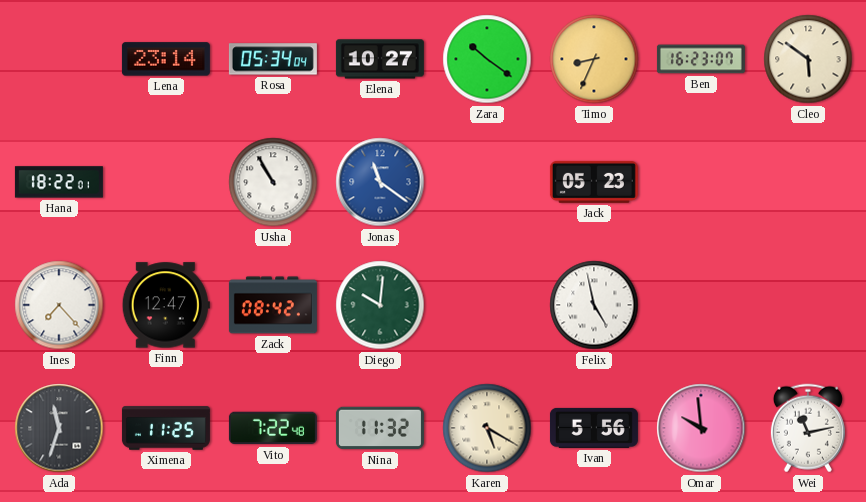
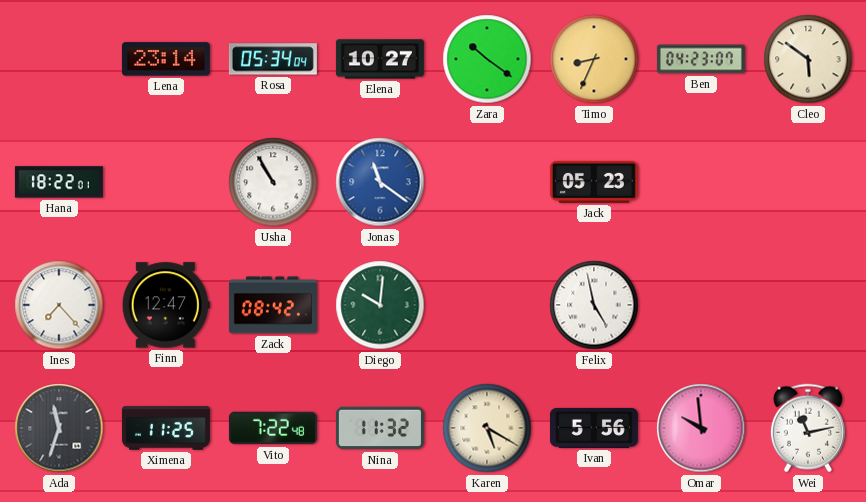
Ben: 16:23 -> 04:23
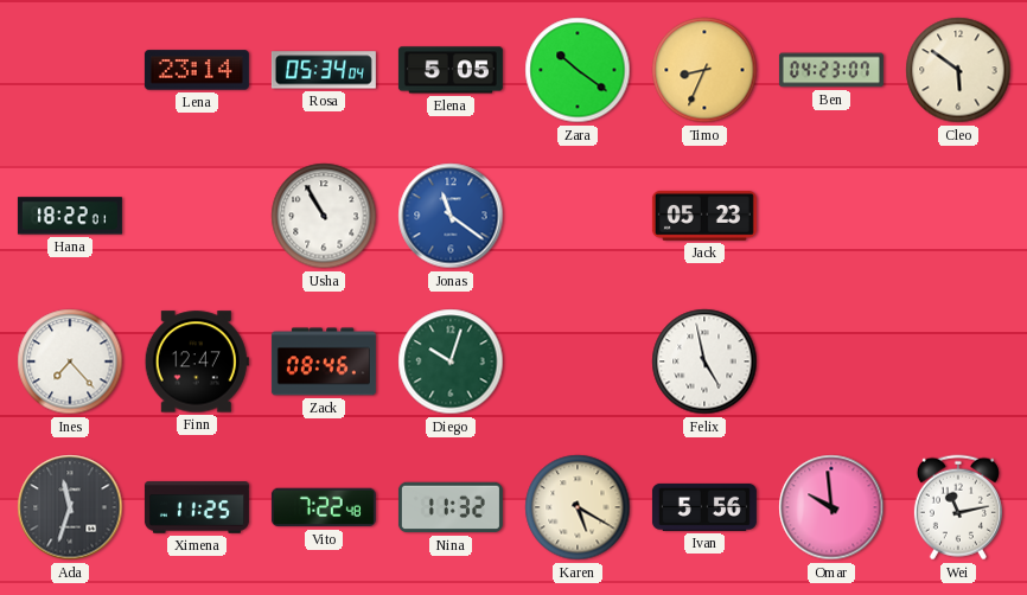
Elena: 10:27 -> 5:05
Zack: 08:42 -> 08:46
Diego: 10:01 -> 10:03
